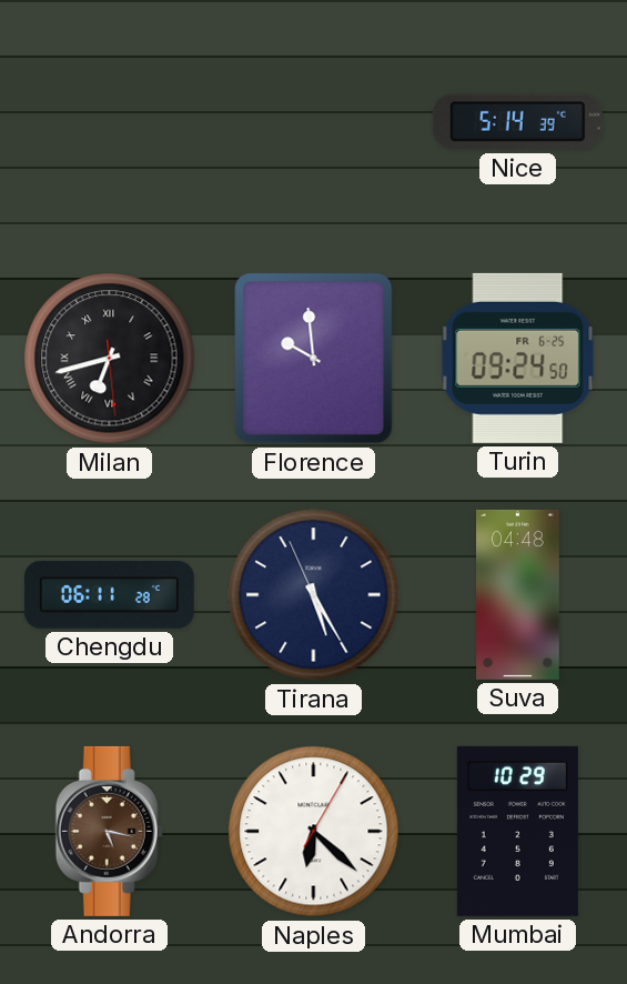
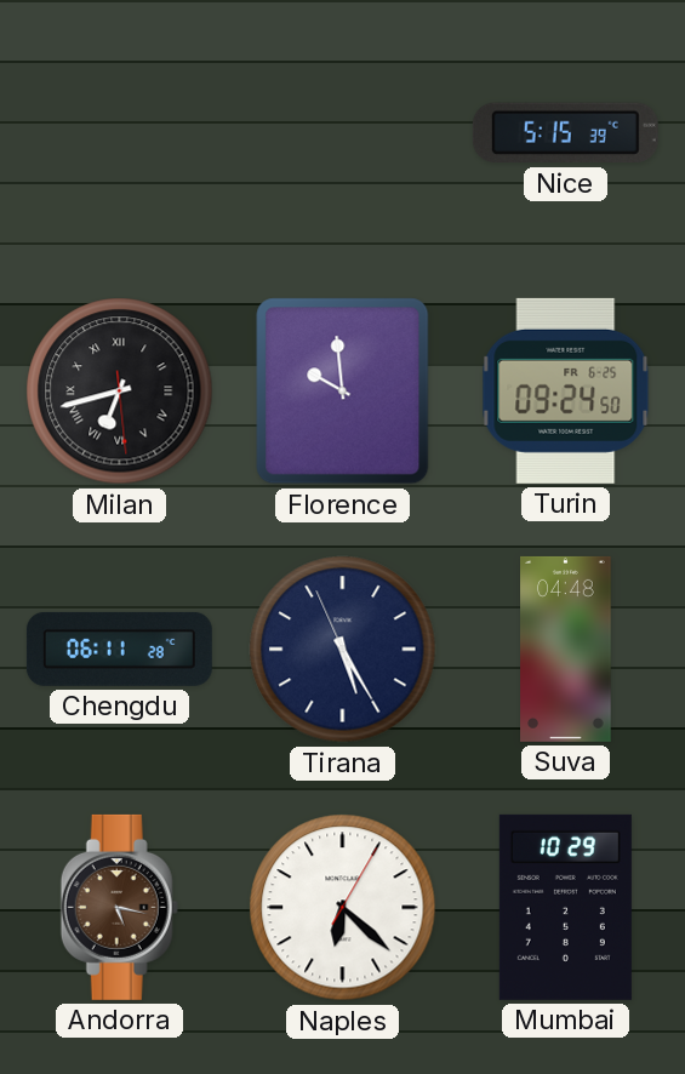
Nice: 5:14 -> 5:15
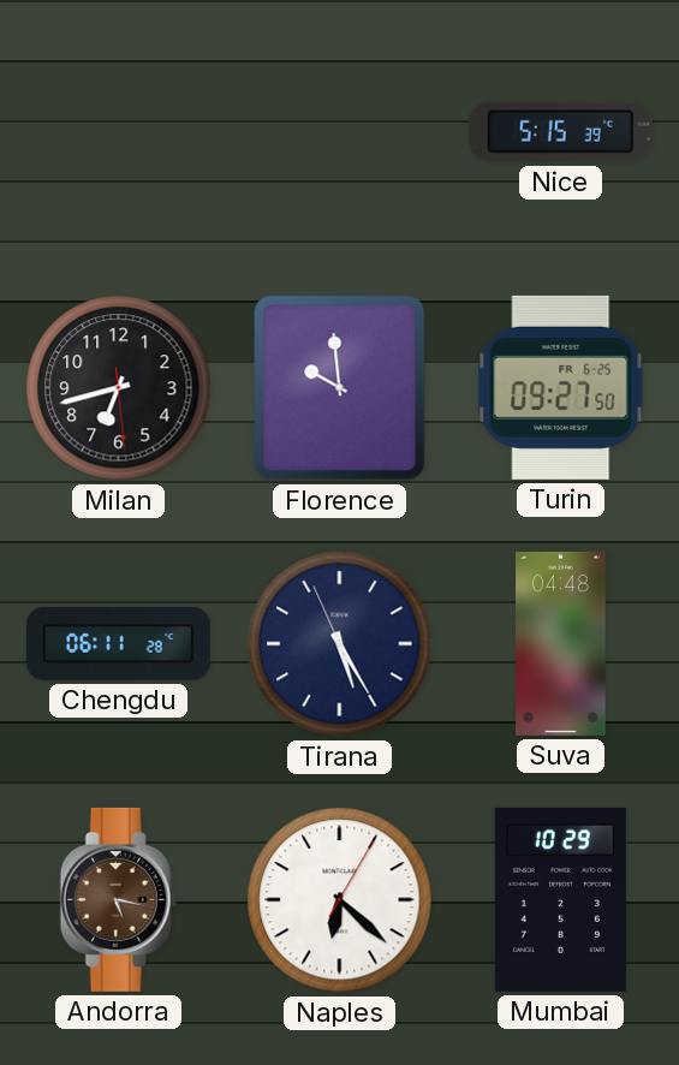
Milan numerals: Roman -> Arabic
Turin: 09:24 -> 09:27
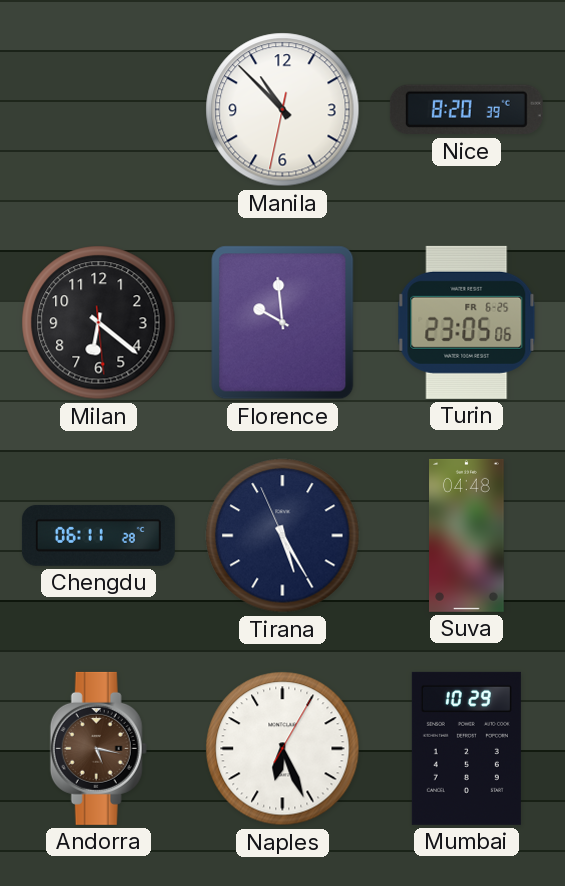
Manila: none -> 10:52
Nice: 5:15 -> 8:20
Milan: 6:42 -> 6:21
Turin: 09:27 -> 23:05
Naples: 6:22 -> 6:26
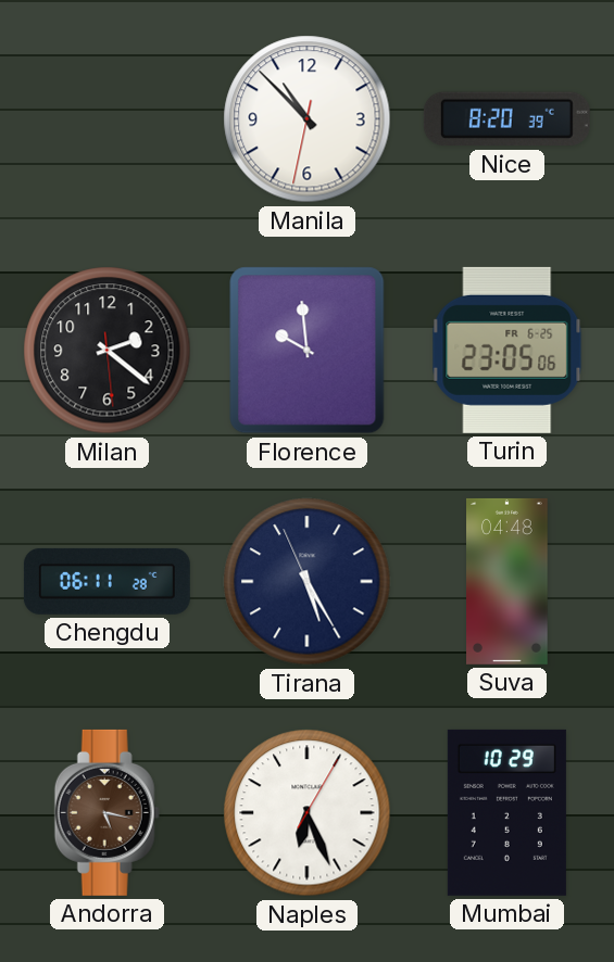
Milan: 6:21 -> 2:21
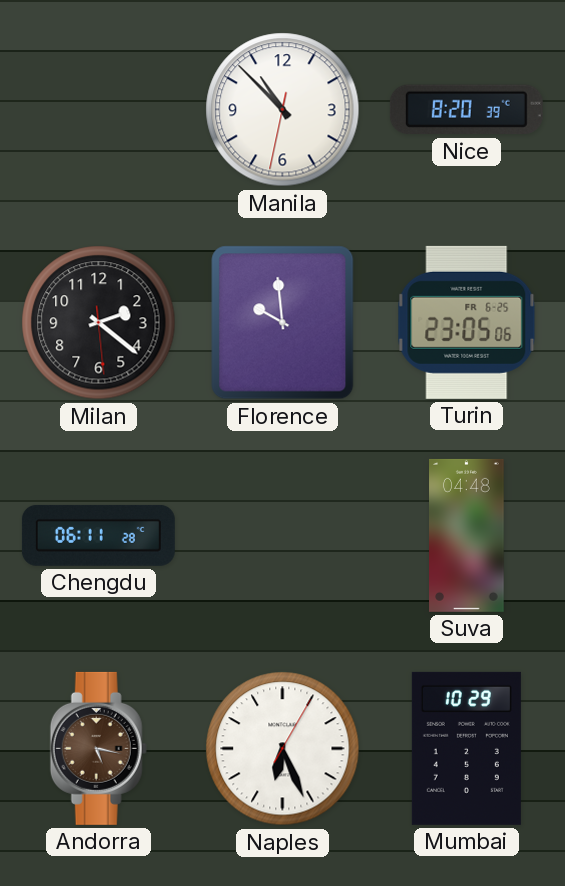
Tirana: 5:24 -> none
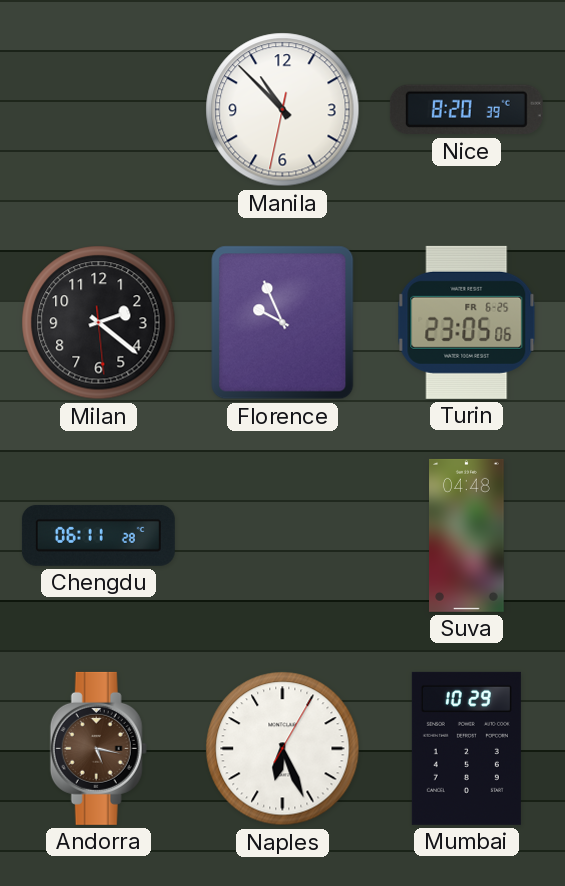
Florence: 9:59 -> 9:56
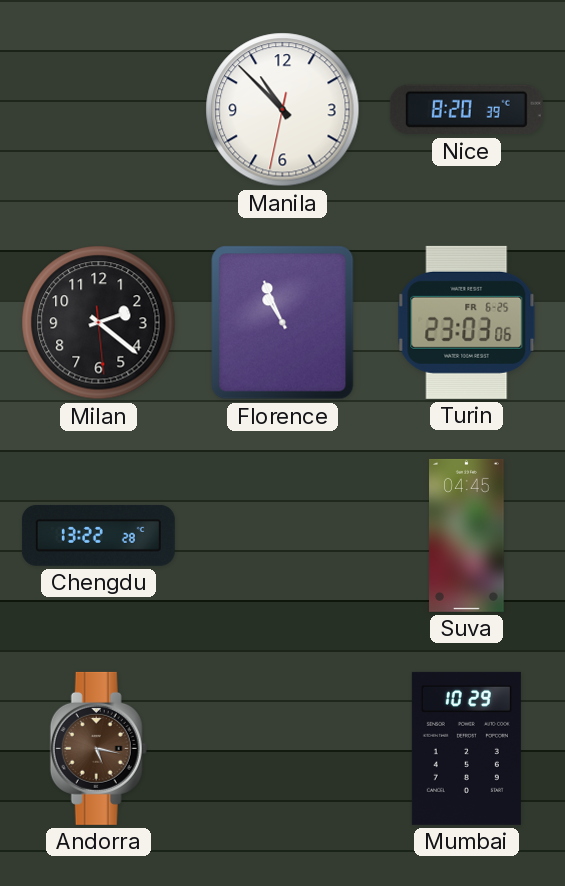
Florence: 9:56 -> 10:56
Turin: 23:05 -> 23:03
Chengdu: 06:11 -> 13:22
Suva: 04:48 -> 04:45
Naples: 6:26 -> none
